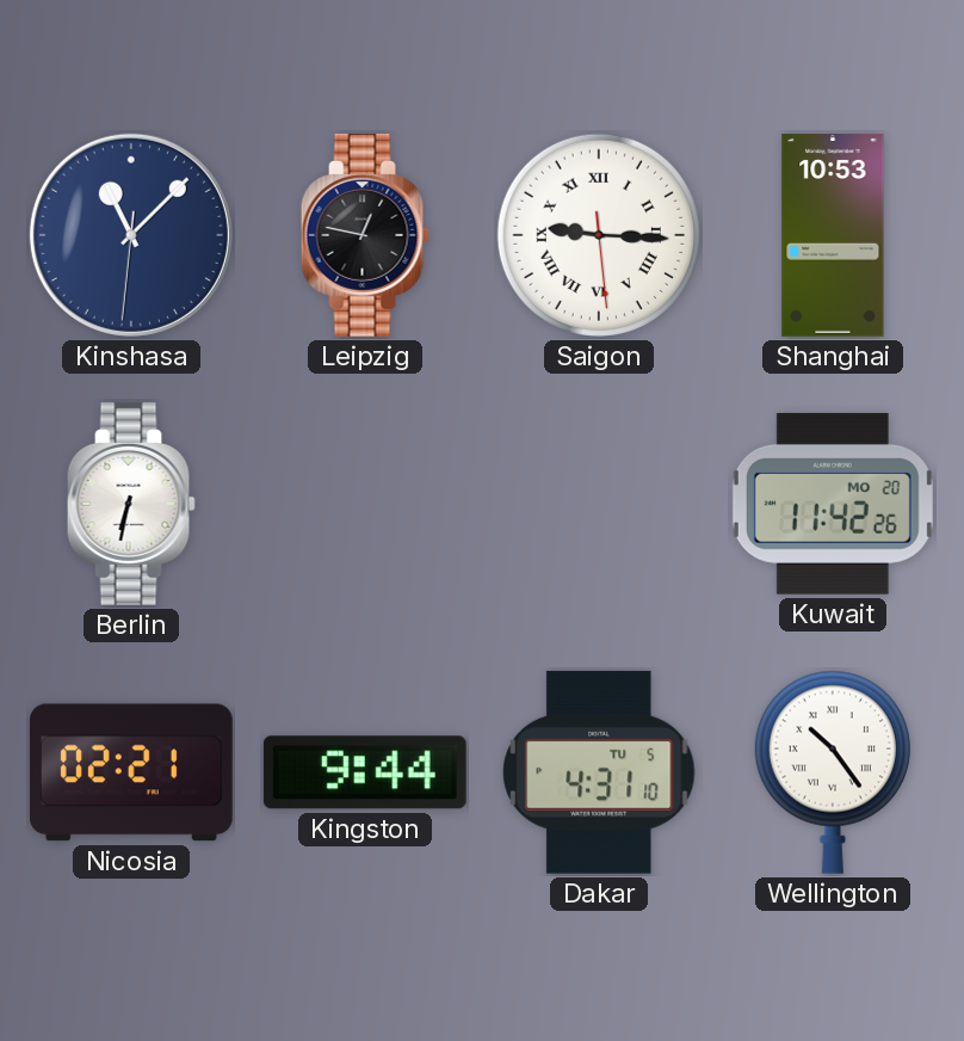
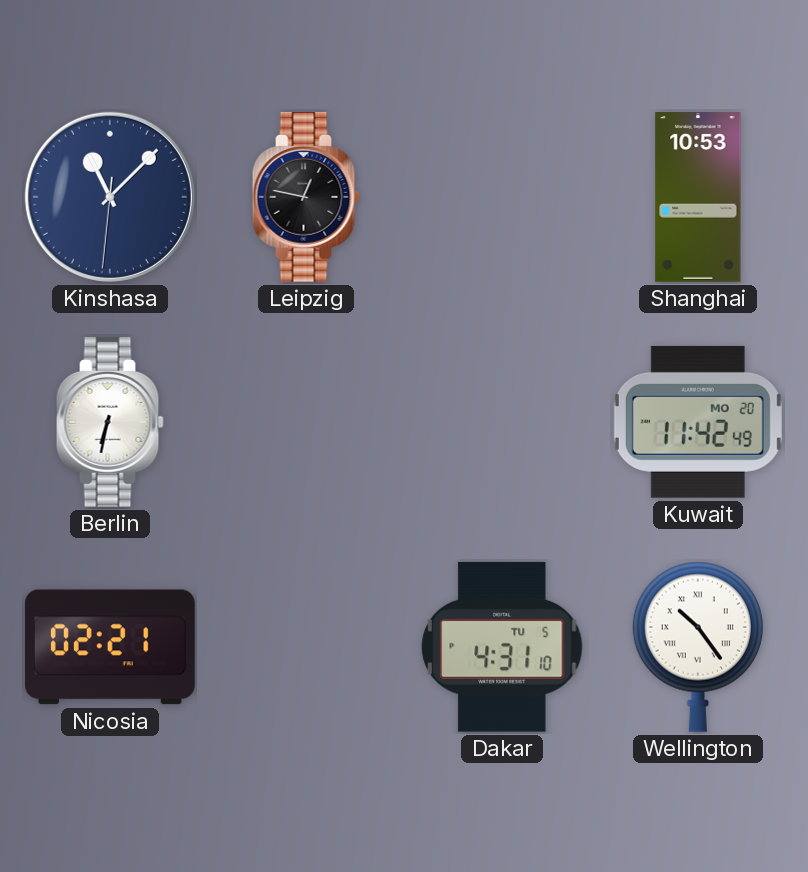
Saigon: 9:15 -> none
Kuwait: 11:42:26 -> 11:42:49
Kingston: 9:44 -> none
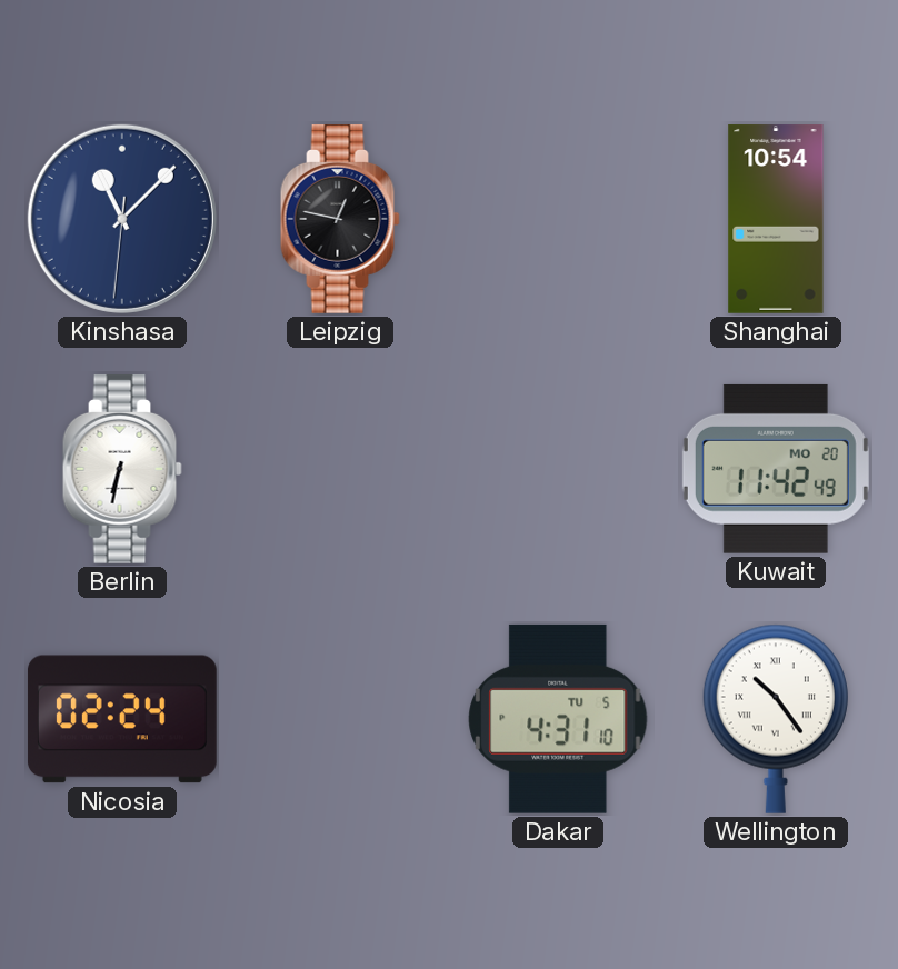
Shanghai: 10:53 -> 10:54
Nicosia: 02:21 -> 02:24
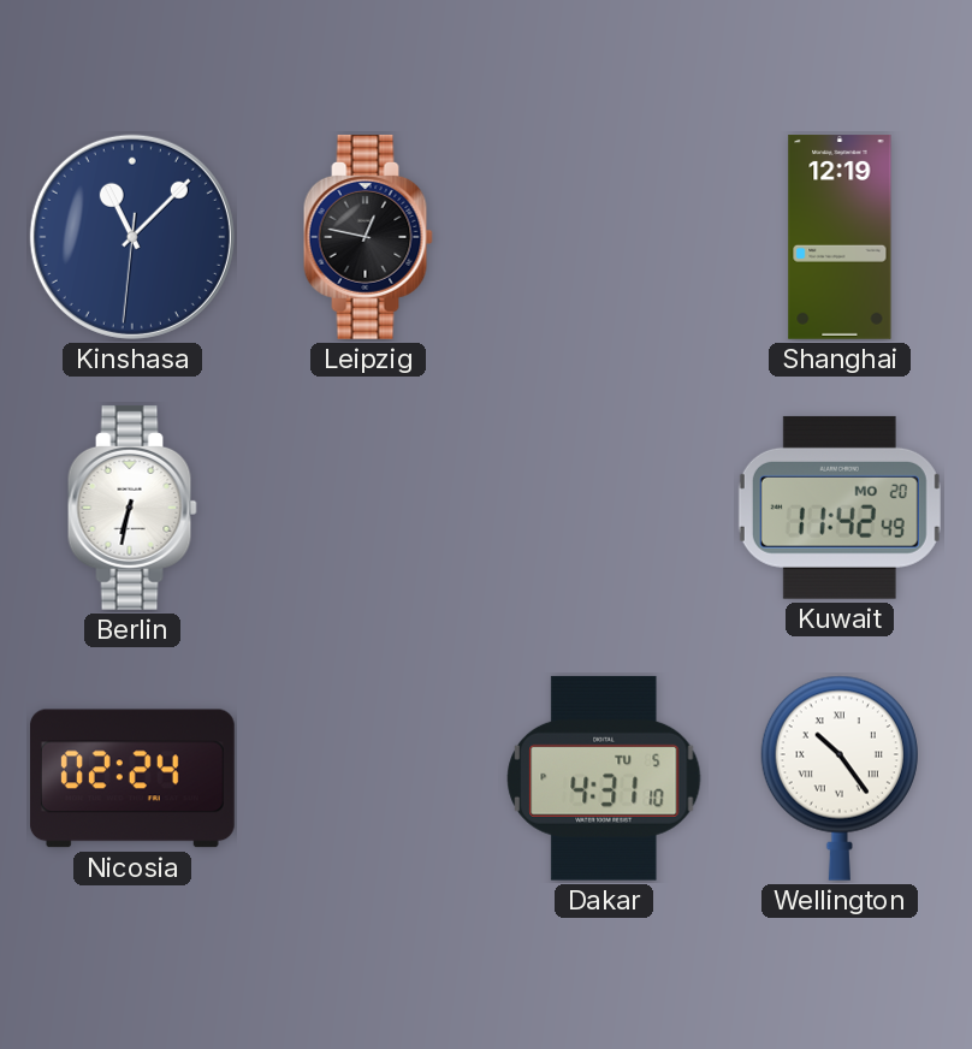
Shanghai: 10:54 -> 12:19
